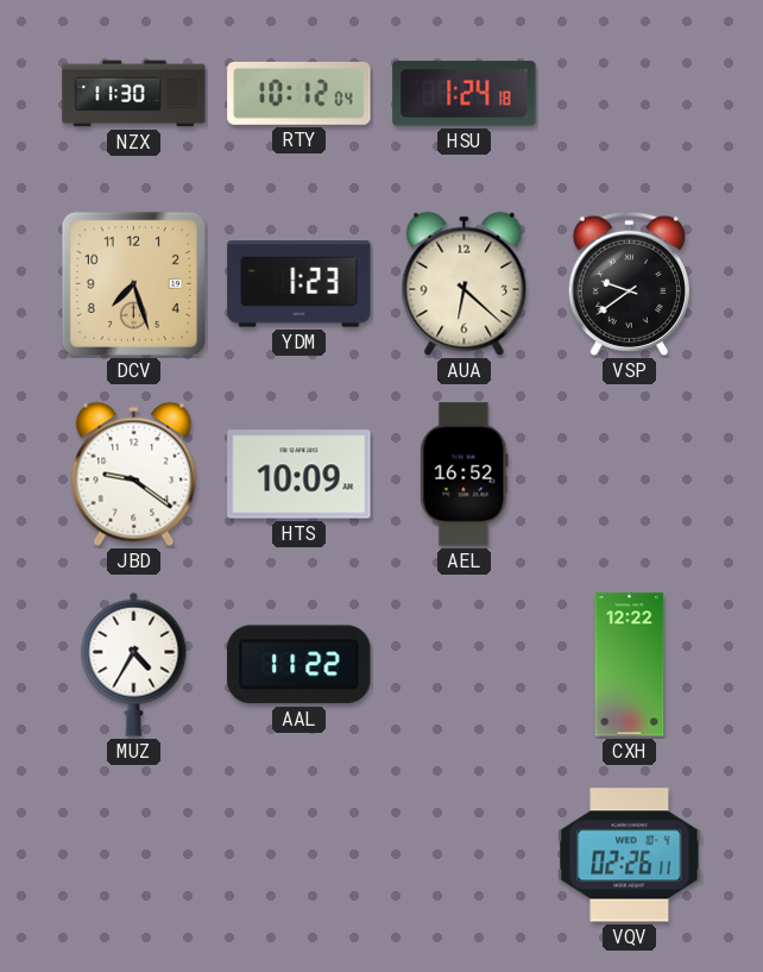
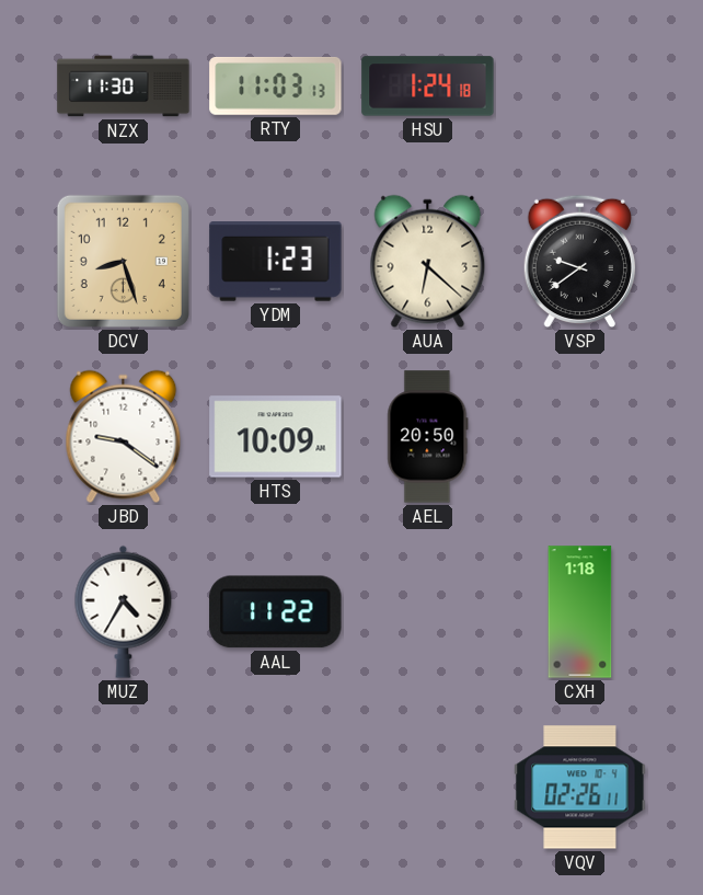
RTY: 10:12 -> 11:03
DCV: 7:27 -> 8:27
AEL: 16:52 -> 20:50
CXH: 12:22 -> 1:18
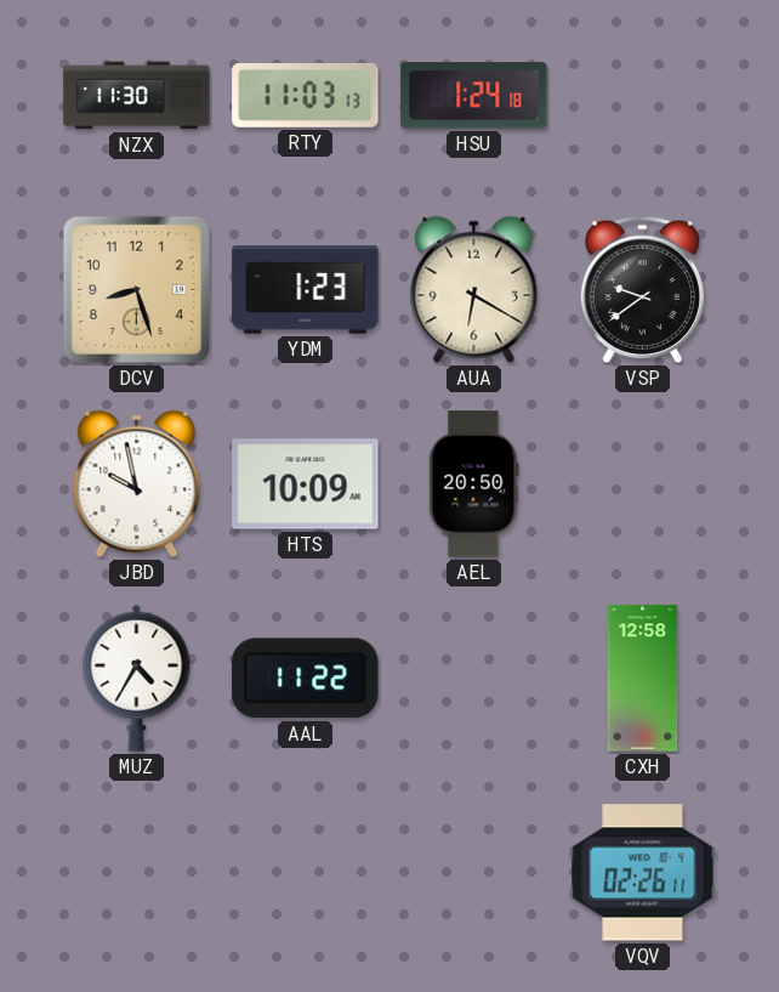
AUA: 6:22 -> 6:20
JBD: 9:21 -> 9:58
CXH: 1:18 -> 12:58
